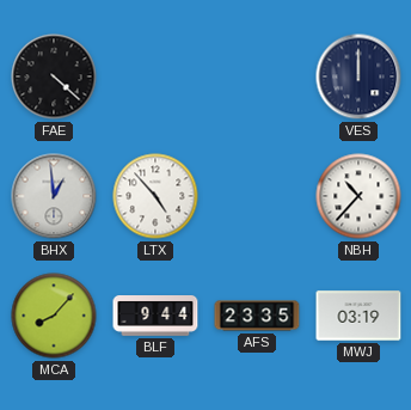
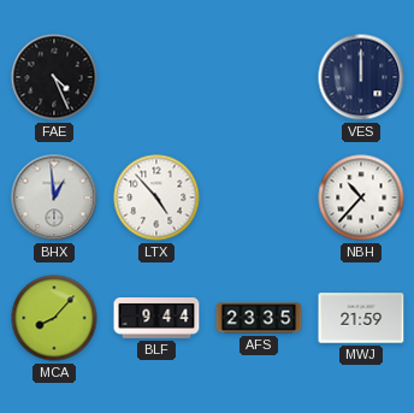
FAE: 4:22 -> 4:26
MWJ: 03:19 -> 21:59
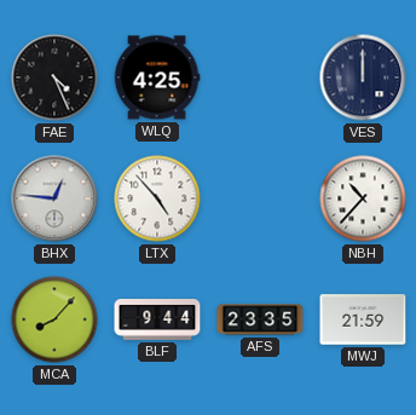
WLQ: none -> 4:25
BHX: 12:59 -> 12:46
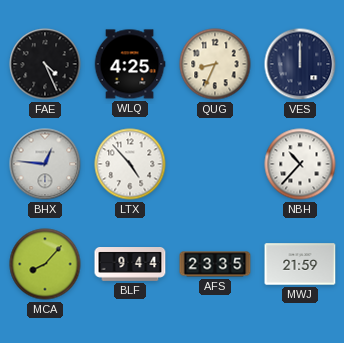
QUG: none -> 8:34
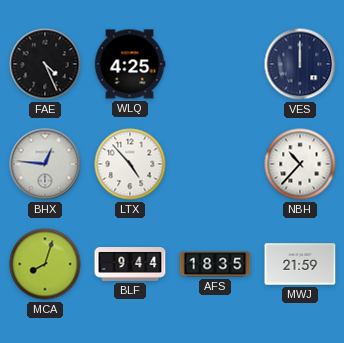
QUG: 8:34 -> none
MCA: 8:07 -> 8:03
AFS: 23:35 -> 18:35
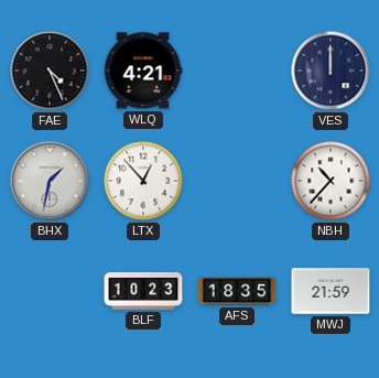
WLQ: 4:25 -> 4:21
BHX: 12:46 -> 1:32
LTX: 4:53 -> 12:53
MCA: 8:03 -> none
BLF: 9:44 -> 10:23
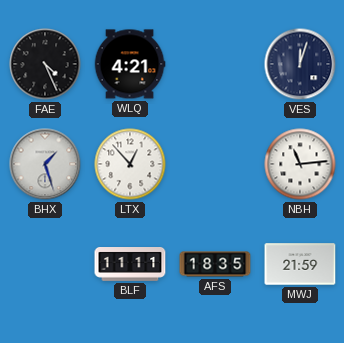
VES: 12:00 -> 12:03
BHX: 1:32 -> 1:27
NBH: 10:37 -> 11:14
BLF: 10:23 -> 11:11
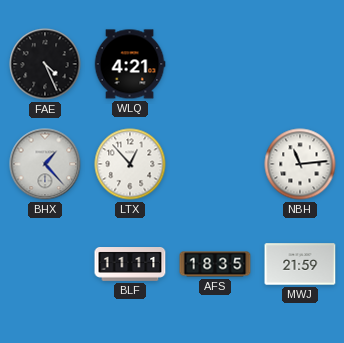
VES: 12:03 -> none
BHX: 1:27 -> 1:23
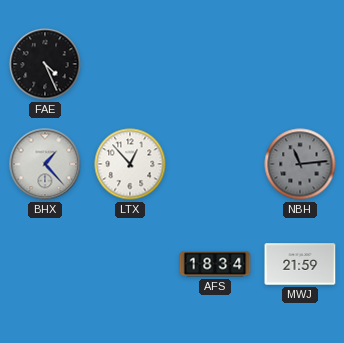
WLQ: 4:21 -> none
NBH dial: white -> grey
BLF: 11:11 -> none
AFS: 18:35 -> 18:34
